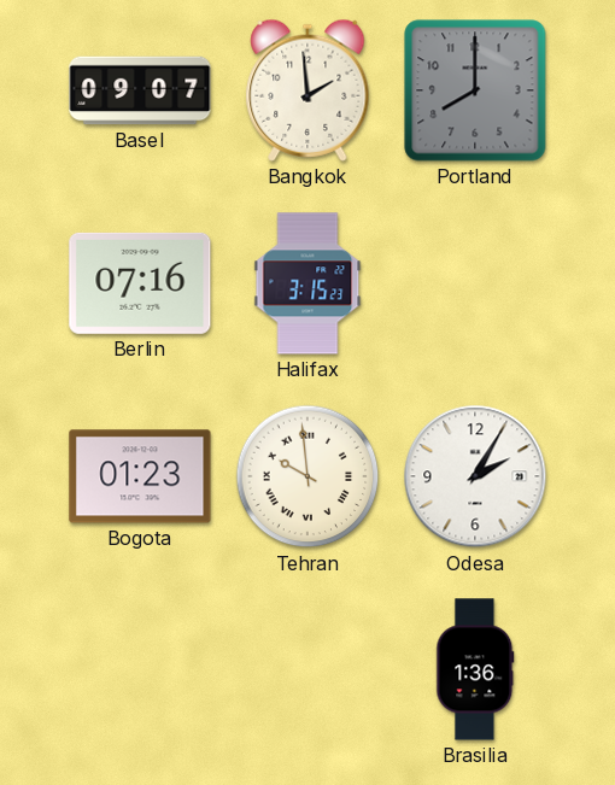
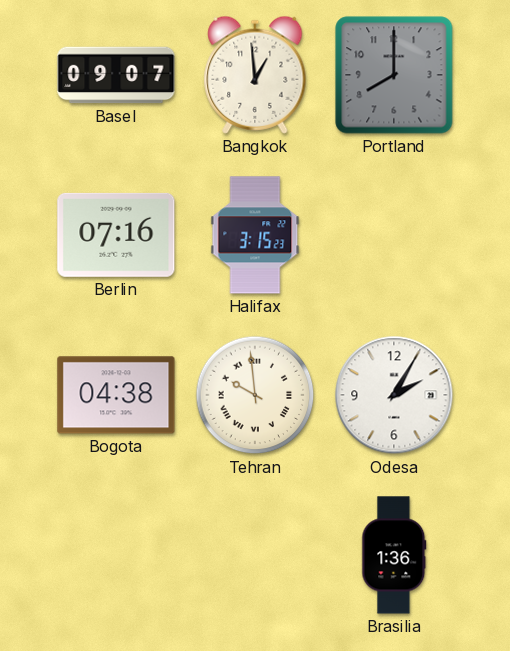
Bangkok: 1:59 -> 12:59
Bogota: 01:23 -> 04:38
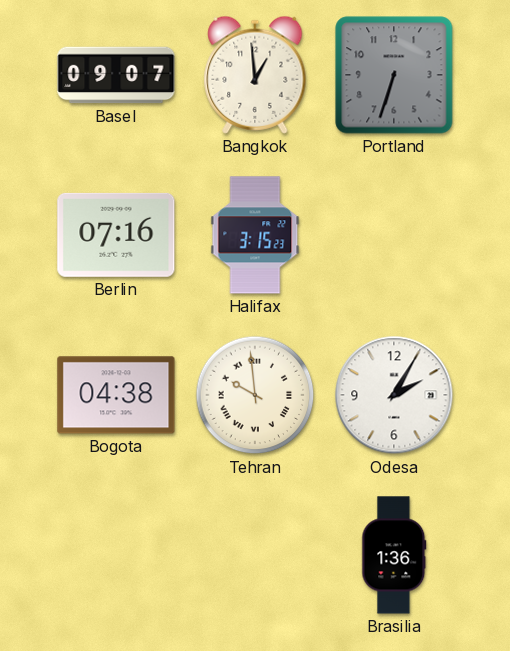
Portland: 8:00 -> 6:33
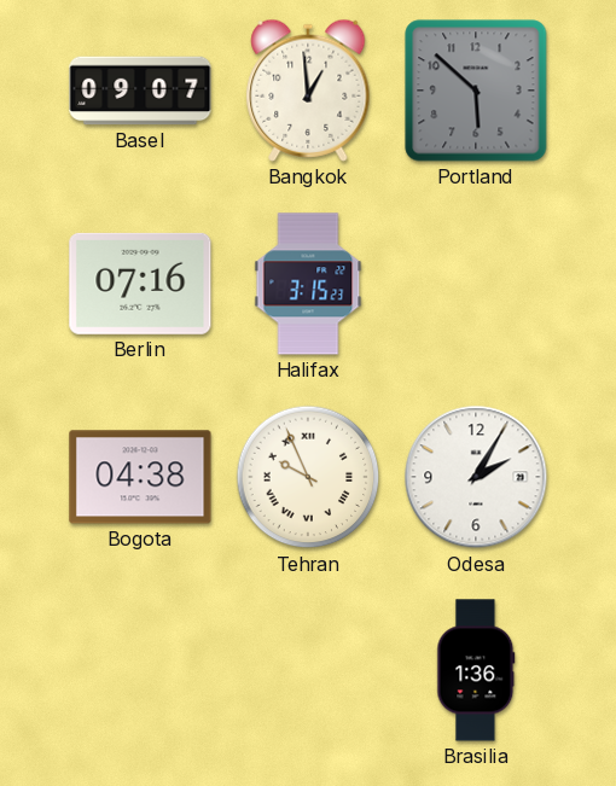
Portland: 6:33 -> 5:52
Tehran: 9:59 -> 9:56
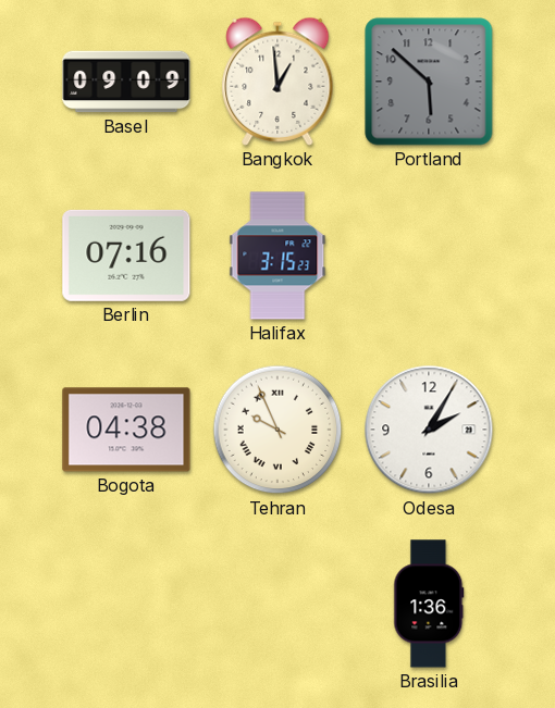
Basel: 09:07 -> 09:09
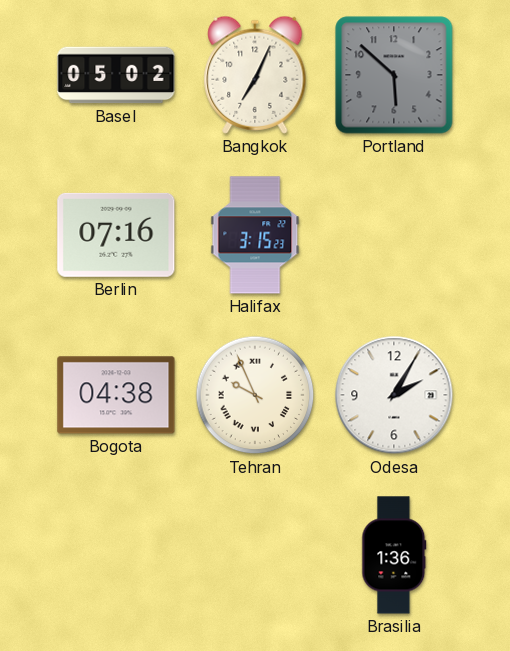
Basel: 09:09 -> 05:02
Bangkok: 12:59 -> 7:04
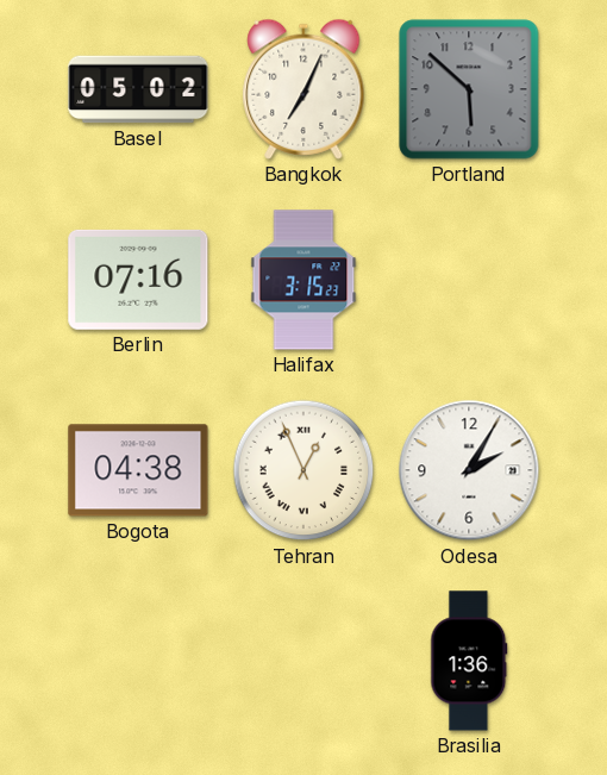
Tehran: 9:56 -> 12:56
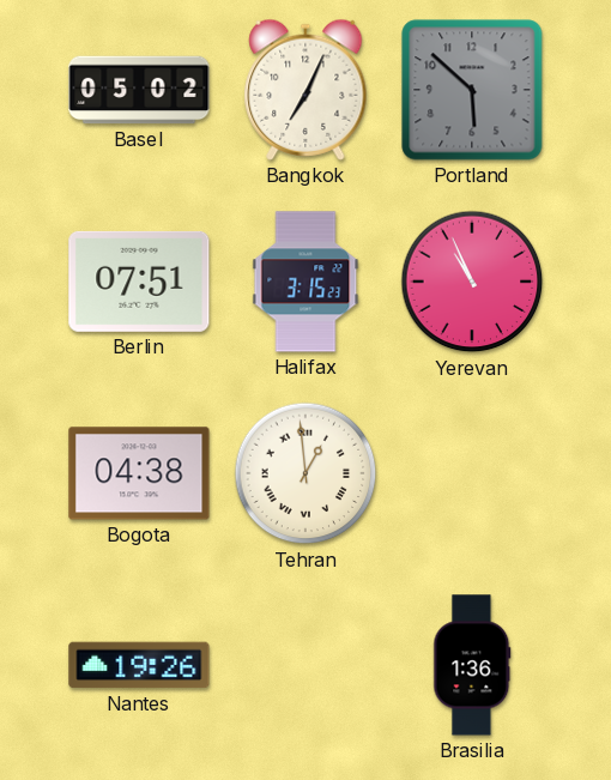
Berlin: 07:16 -> 07:51
Yerevan: none -> 10:56
Tehran: 12:56 -> 12:59
Odesa: 2:05 -> none
Nantes: none -> 19:26
